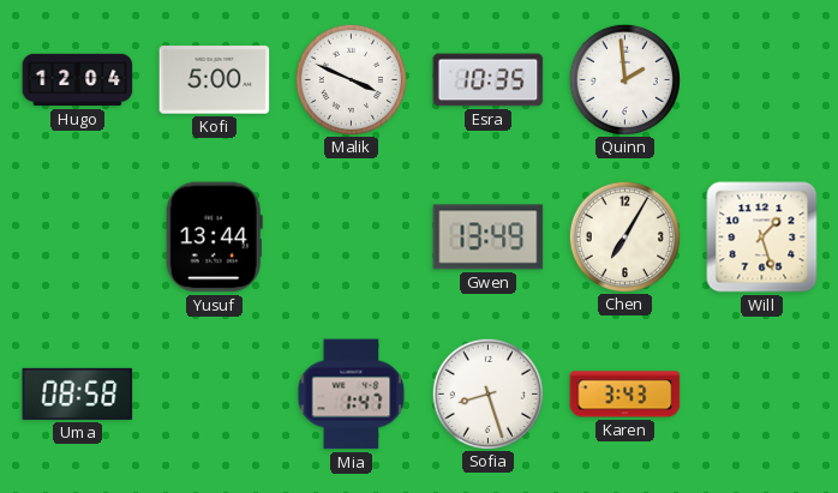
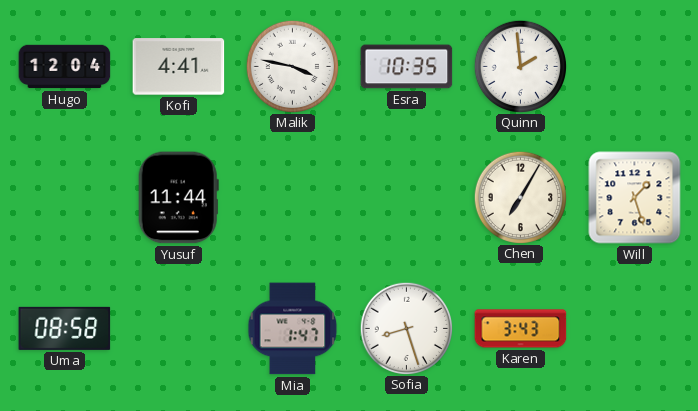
Kofi: 5:00 -> 4:41
Malik: 3:49 -> 3:47
Yusuf: 13:44 -> 11:44
Gwen: 13:49 -> none
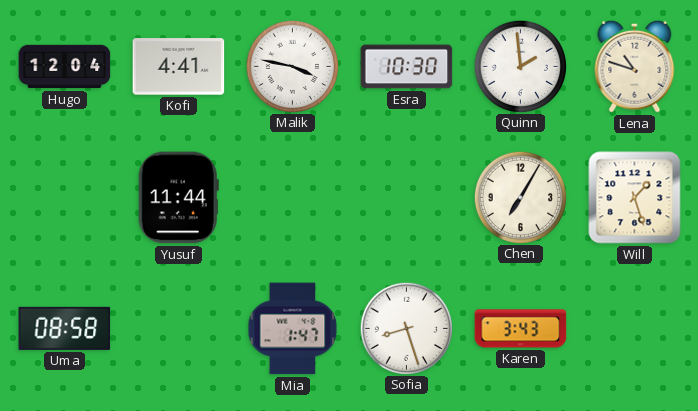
Esra: 10:35 -> 10:30
Lena: none -> 10:48
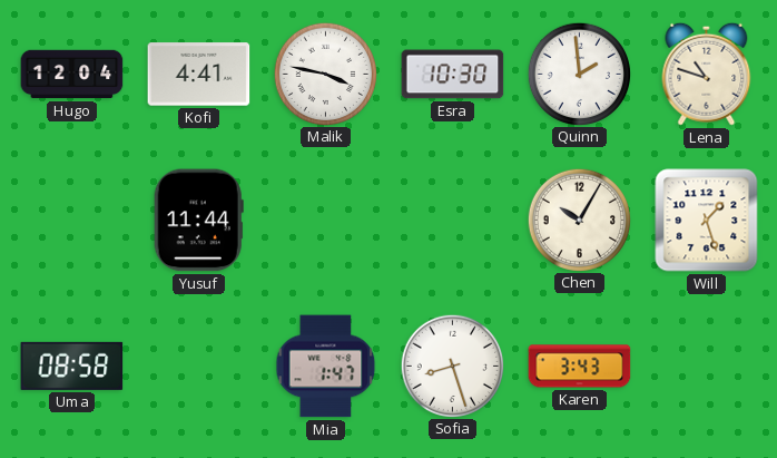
Chen: 7:05 -> 10:05
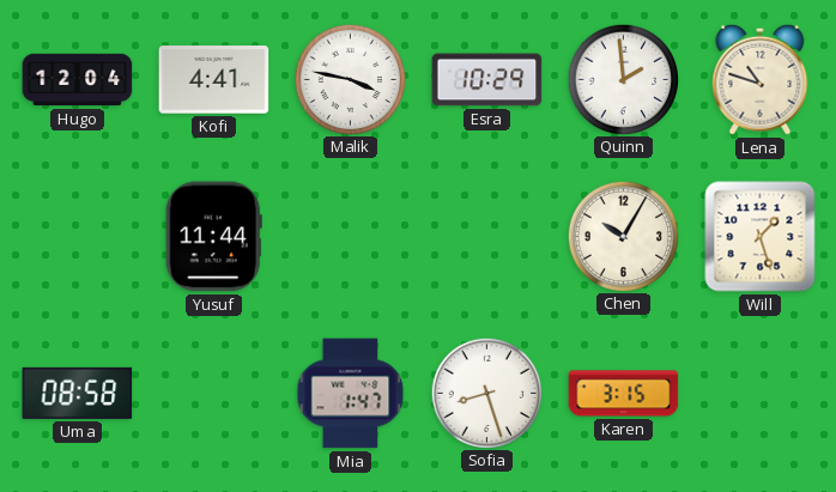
Esra: 10:30 -> 10:29
Karen: 3:43 -> 3:15
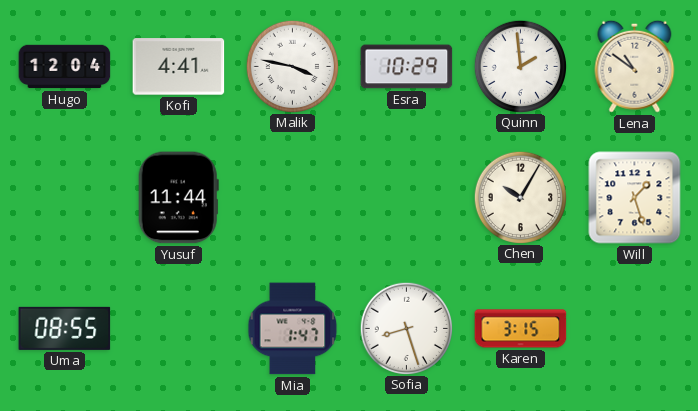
Lena: 10:48 -> 10:51
Uma: 08:58 -> 08:55
